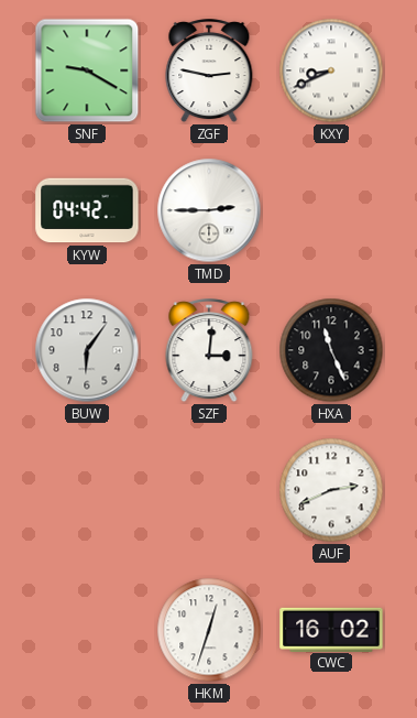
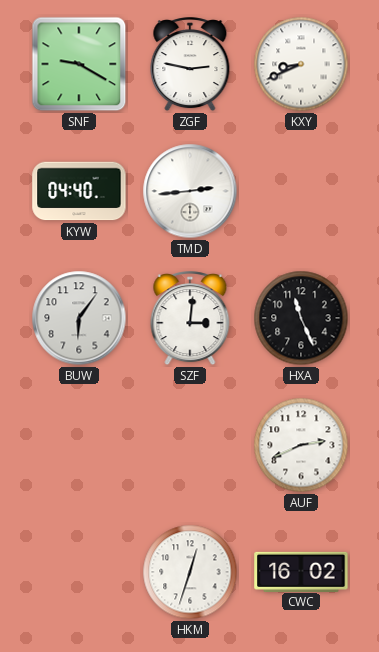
KYW: 04:42 -> 04:40
TMD: 2:45 -> 2:44
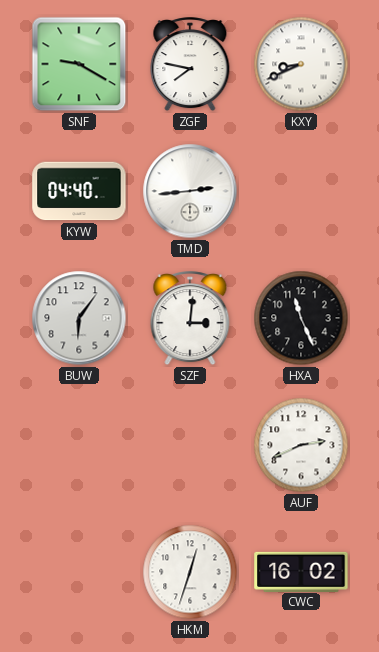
ZGF: 2:47 -> 7:47
